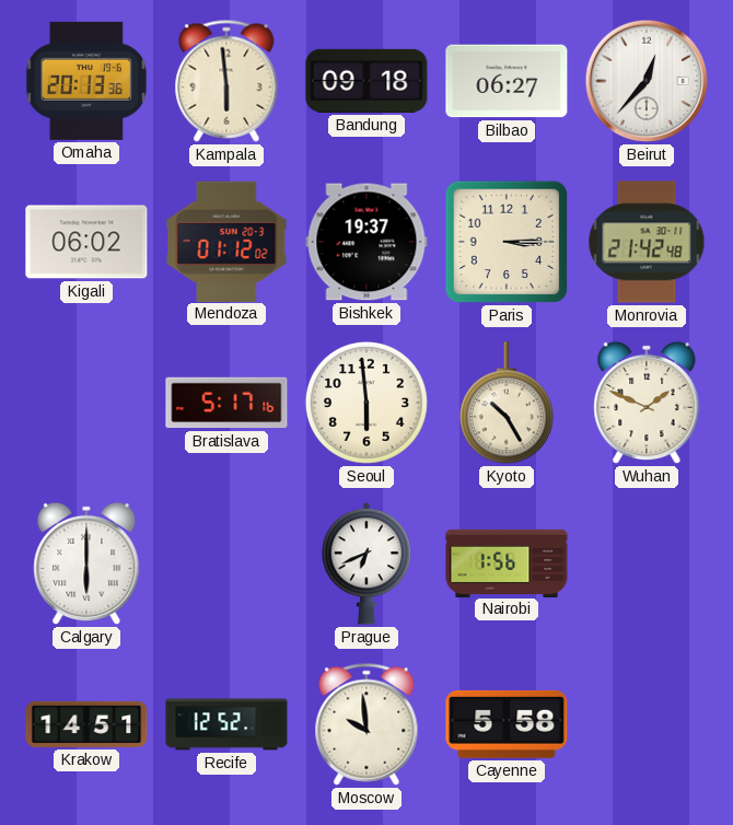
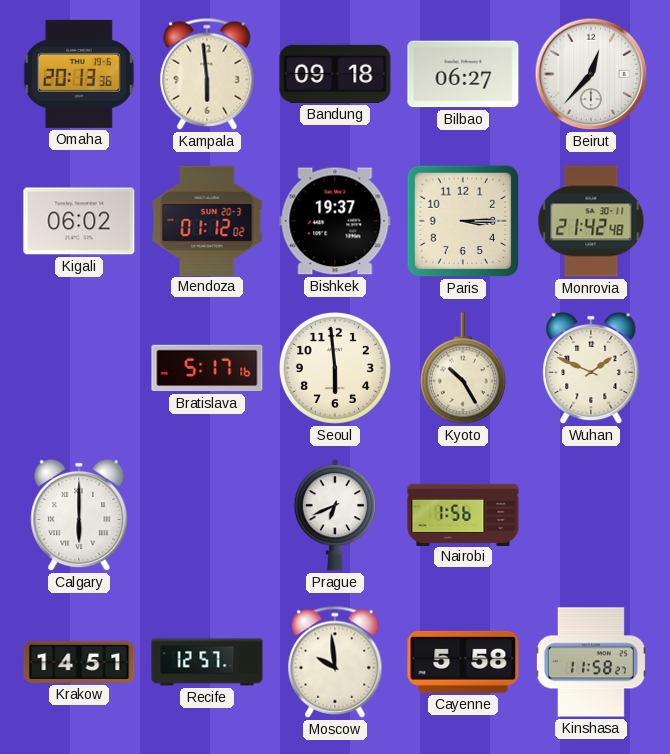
Recife: 12:52 -> 12:57
Kinshasa: none -> 11:58
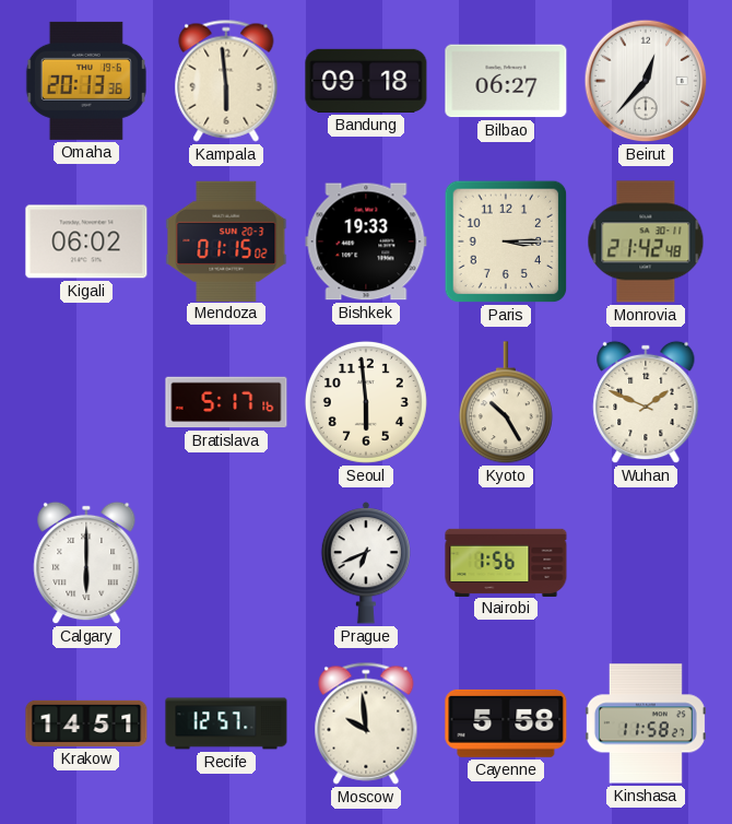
Mendoza: 01:12 -> 01:15
Bishkek: 19:37 -> 19:33
